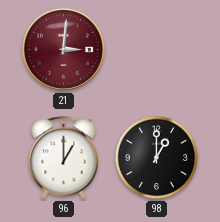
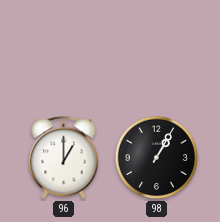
21: 3:01 -> none
98: 1:00 -> 1:05
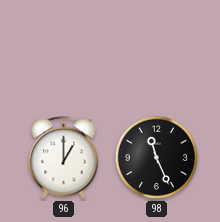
98: 1:05 -> 11:26
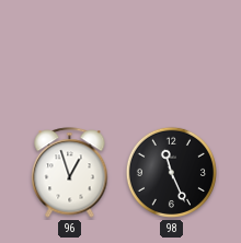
96: 1:00 -> 12:57
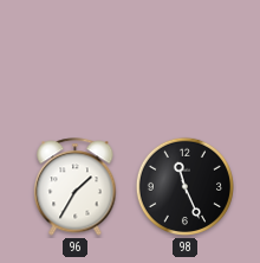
96: 12:57 -> 1:35
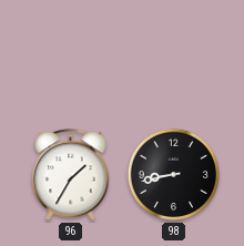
98: 11:26 -> 8:43
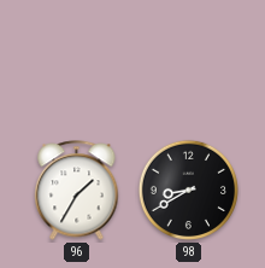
98: 8:43 -> 8:40
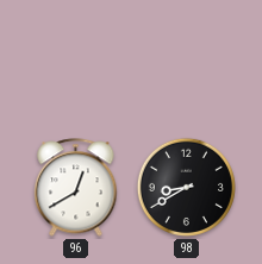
96: 1:35 -> 12:40
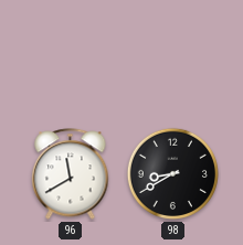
96: 12:40 -> 11:40
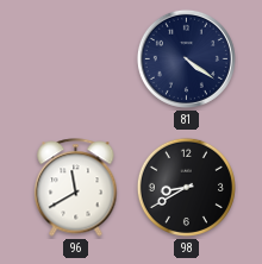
81: none -> 4:21
